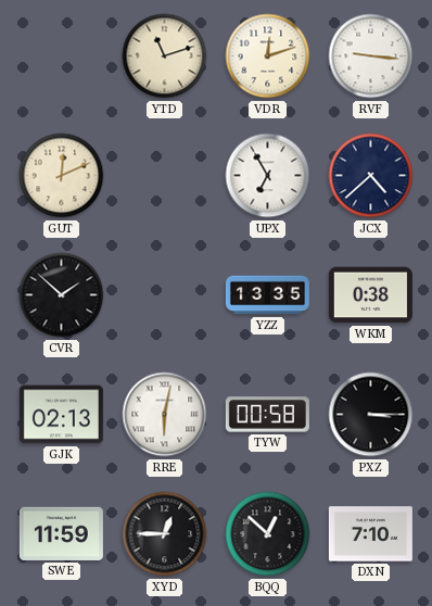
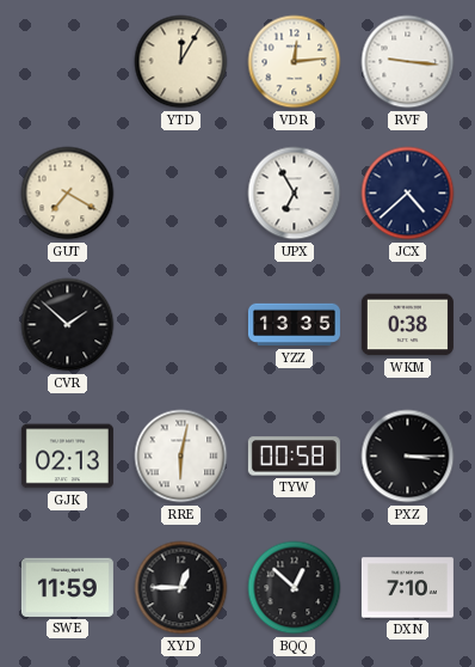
YTD: 11:12 -> 12:05
VDR: 12:12 -> 12:14
GUT: 12:11 -> 7:20
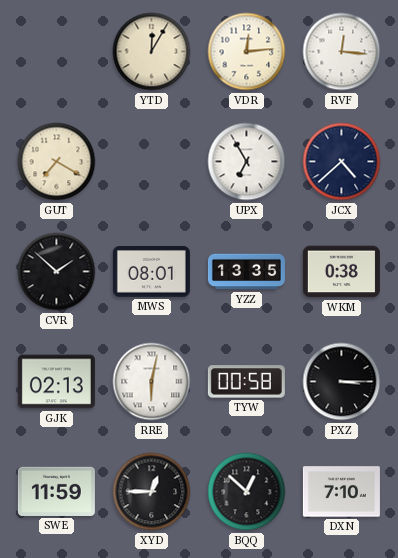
RVF: 9:16 -> 12:16
MWS: none -> 08:01
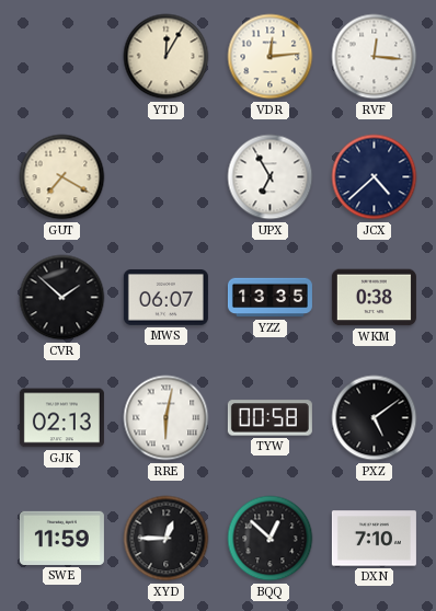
MWS: 08:01 -> 06:07
PXZ: 3:15 -> 5:09
